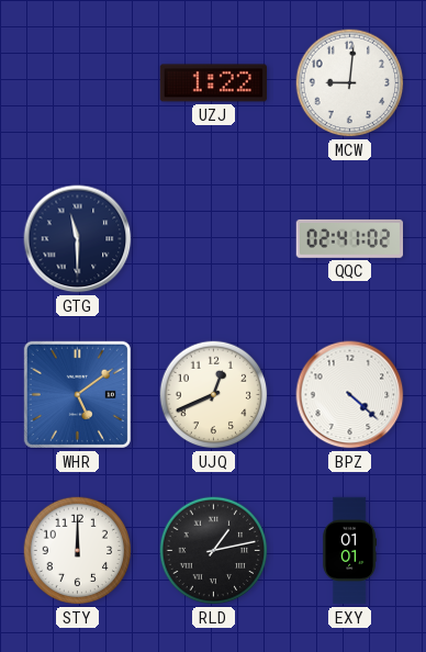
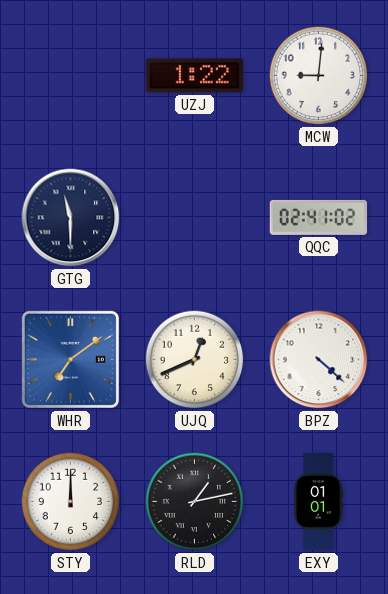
WHR: 5:09 -> 7:09
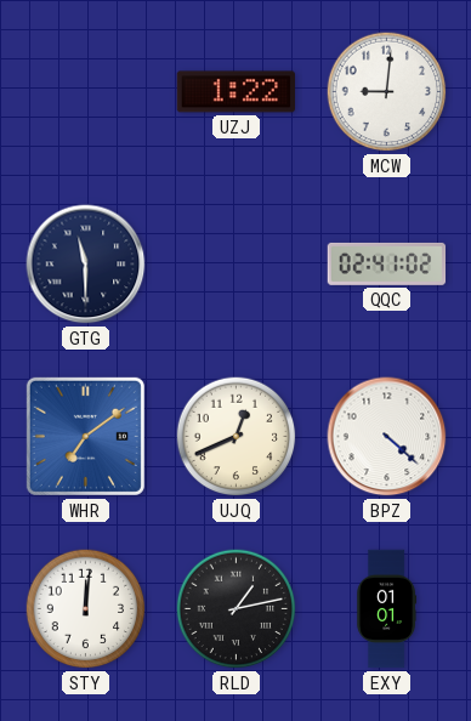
STY: 12:00 -> 12:01
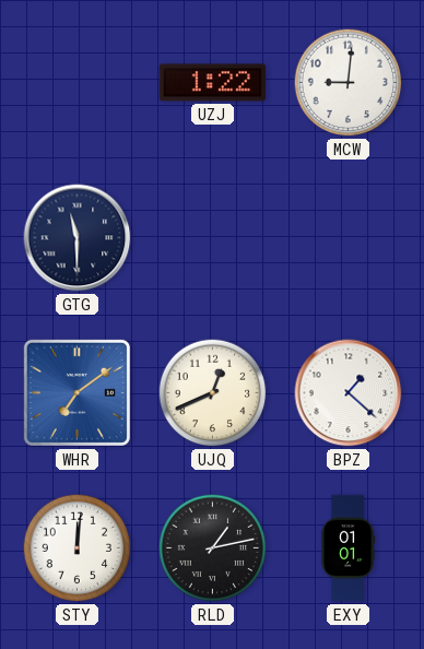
QQC: 02:41 -> none
BPZ: 4:22 -> 1:22
